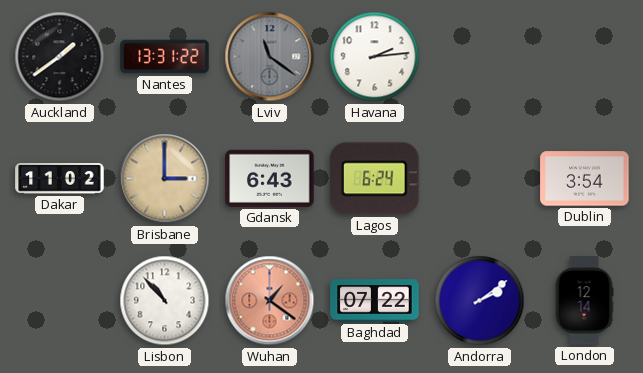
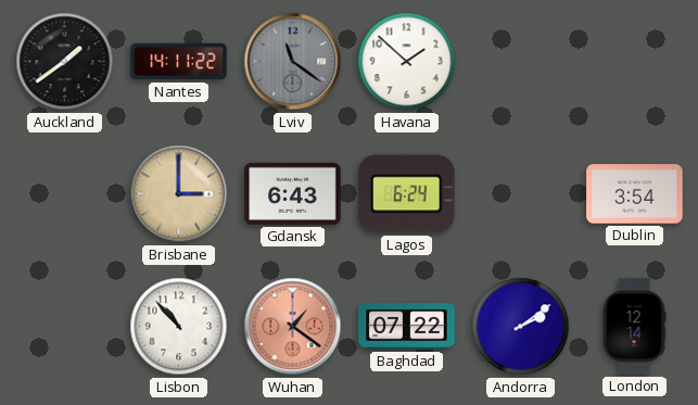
Nantes: 13:31 -> 14:11
Havana: 2:14 -> 1:52
Dakar: 11:02 -> none
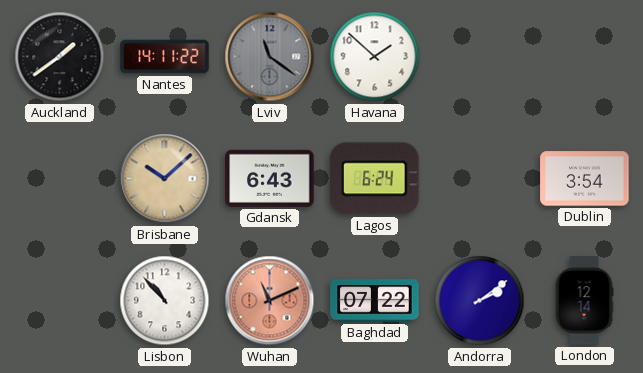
Brisbane: 3:00 -> 10:08
Wuhan: 1:21 -> 11:11
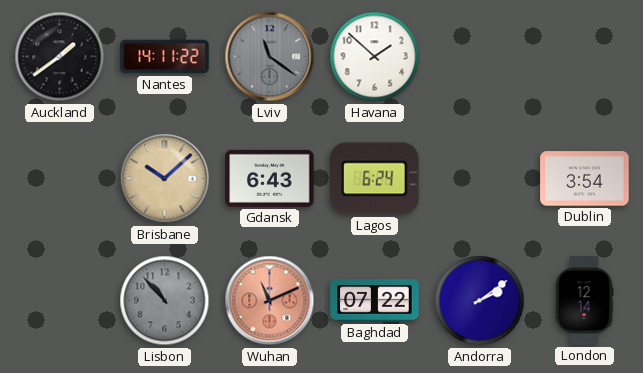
Lisbon dial: white -> grey
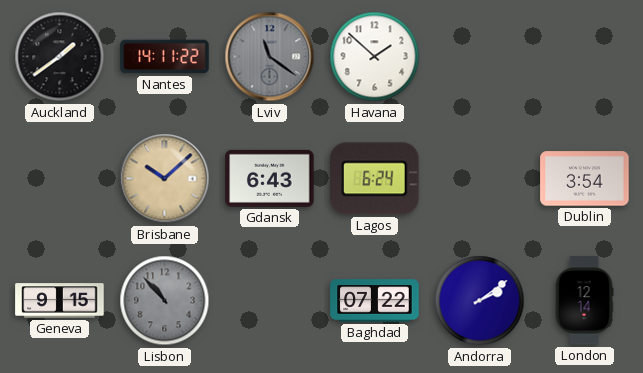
Geneva: none -> 9:15
Wuhan: 11:11 -> none
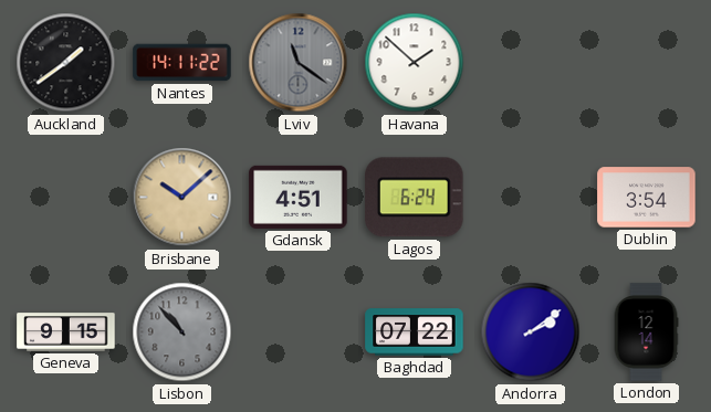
Gdansk: 6:43 -> 4:51
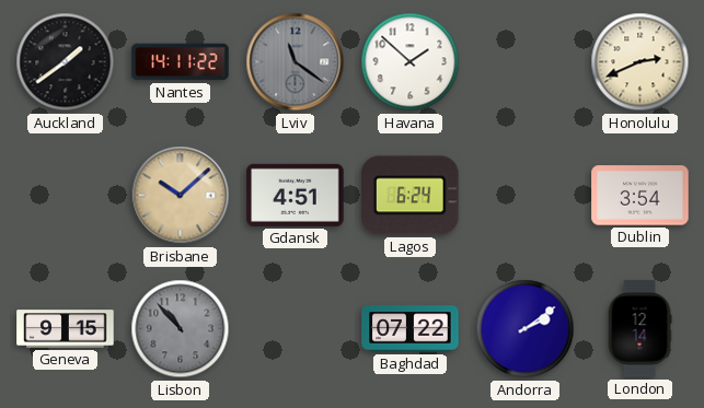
Honolulu: none -> 2:41
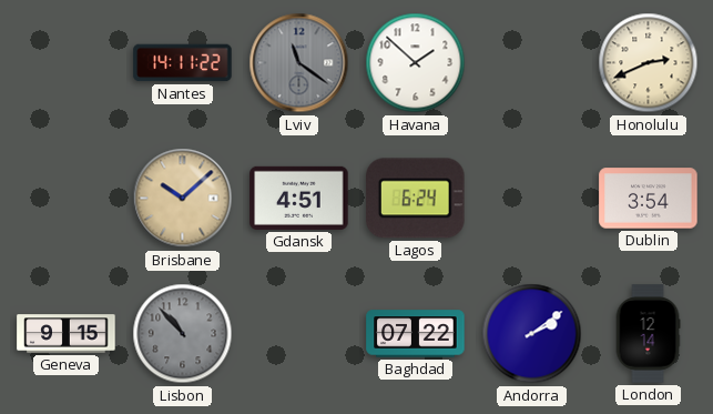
Auckland: 1:39 -> none
